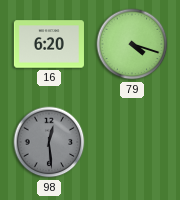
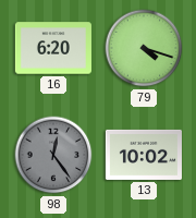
98: 12:29 -> 12:24
13: none -> 10:02
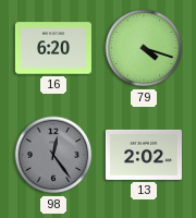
13: 10:02 -> 2:02
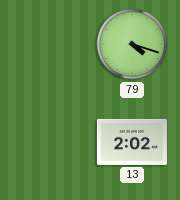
16: 6:20 -> none
98: 12:24 -> none
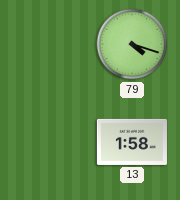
13: 2:02 -> 1:58
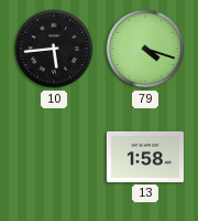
10: none -> 5:44
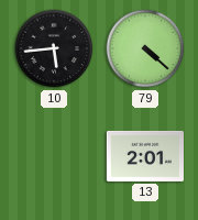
79: 4:18 -> 4:22
13: 1:58 -> 2:01
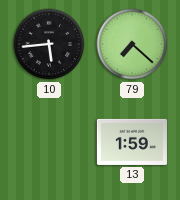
79: 4:22 -> 7:22
13: 2:01 -> 1:59
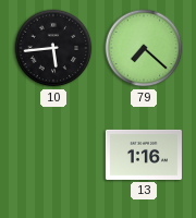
13: 1:59 -> 1:16
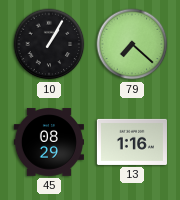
10: 5:44 -> 1:05
45: none -> 08:29
